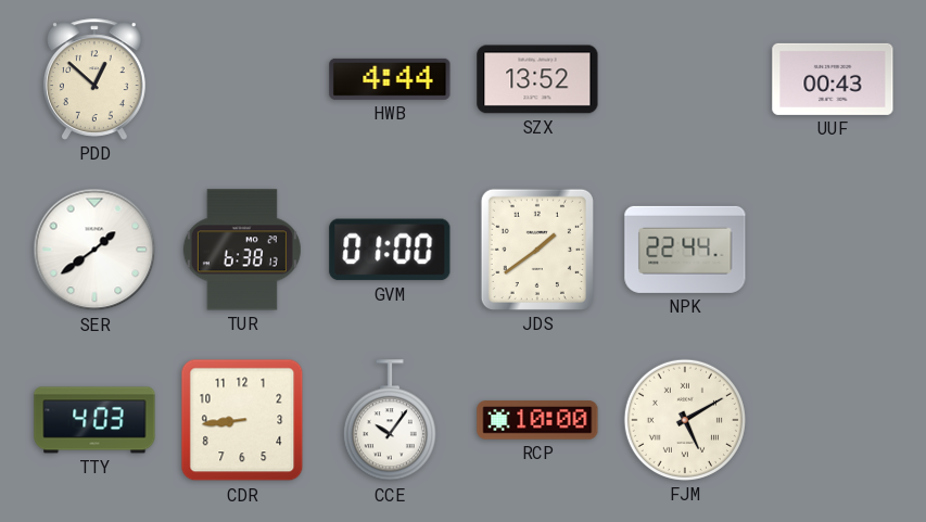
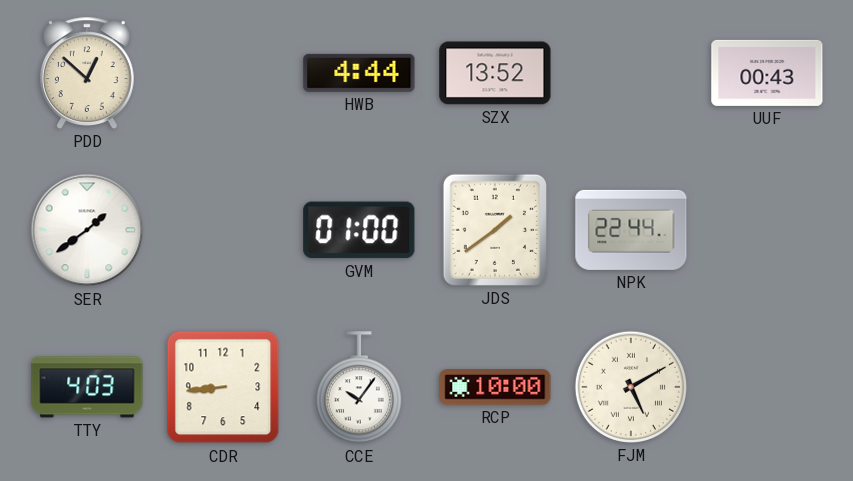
TUR: 6:38 -> none
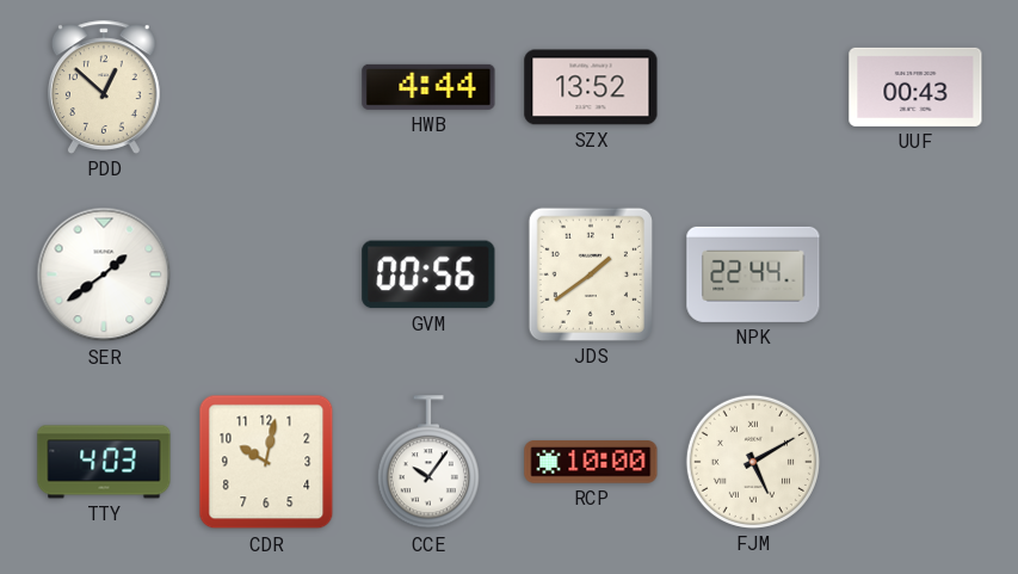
GVM: 01:00 -> 00:56
CDR: 8:44 -> 10:02
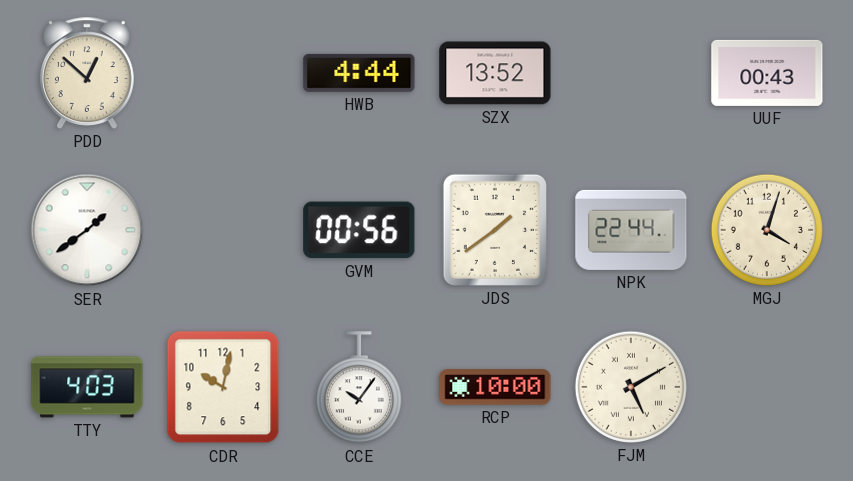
MGJ: none -> 4:03
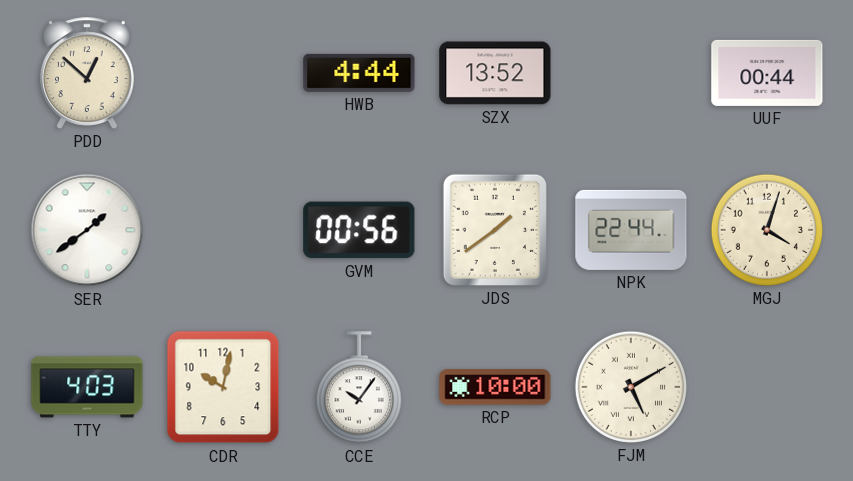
UUF: 00:43 -> 00:44
